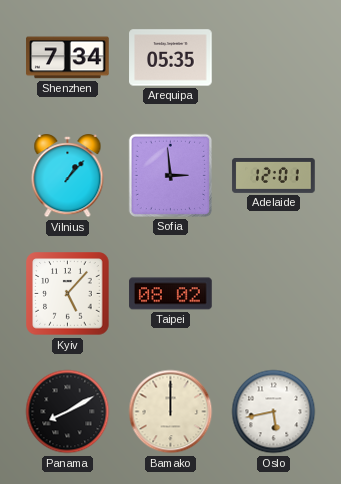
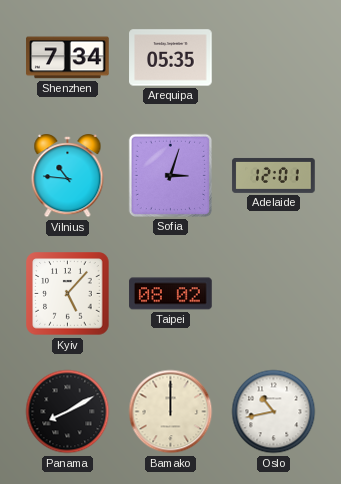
Vilnius: 1:07 -> 10:46
Sofia: 2:59 -> 3:03
Oslo: 5:43 -> 10:43
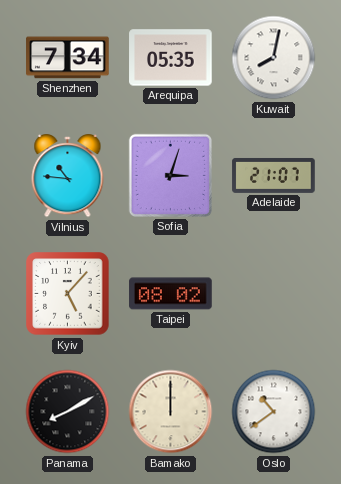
Kuwait: none -> 8:02
Adelaide: 12:01 -> 21:07
Oslo: 10:43 -> 10:39
